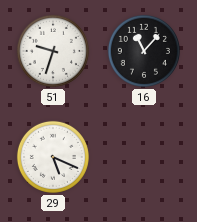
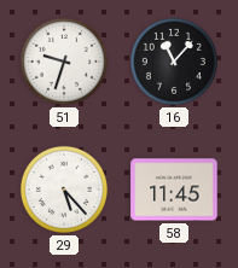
29: 5:19 -> 5:23
58: none -> 11:45
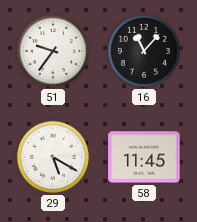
51: 9:33 -> 9:36
29: 5:23 -> 5:20
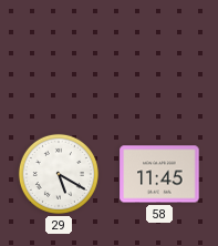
51: 9:36 -> none
16: 11:07 -> none
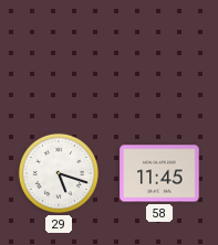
29: 5:20 -> 5:18
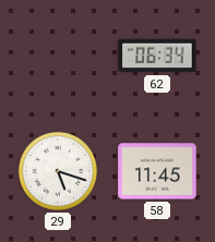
62: none -> 06:34
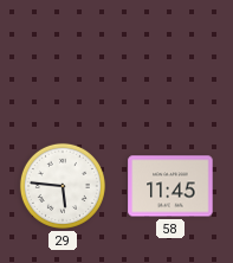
62: 06:34 -> none
29: 5:18 -> 5:46
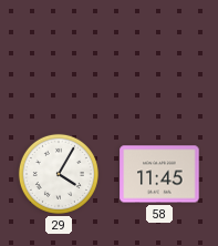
29: 5:46 -> 4:05
